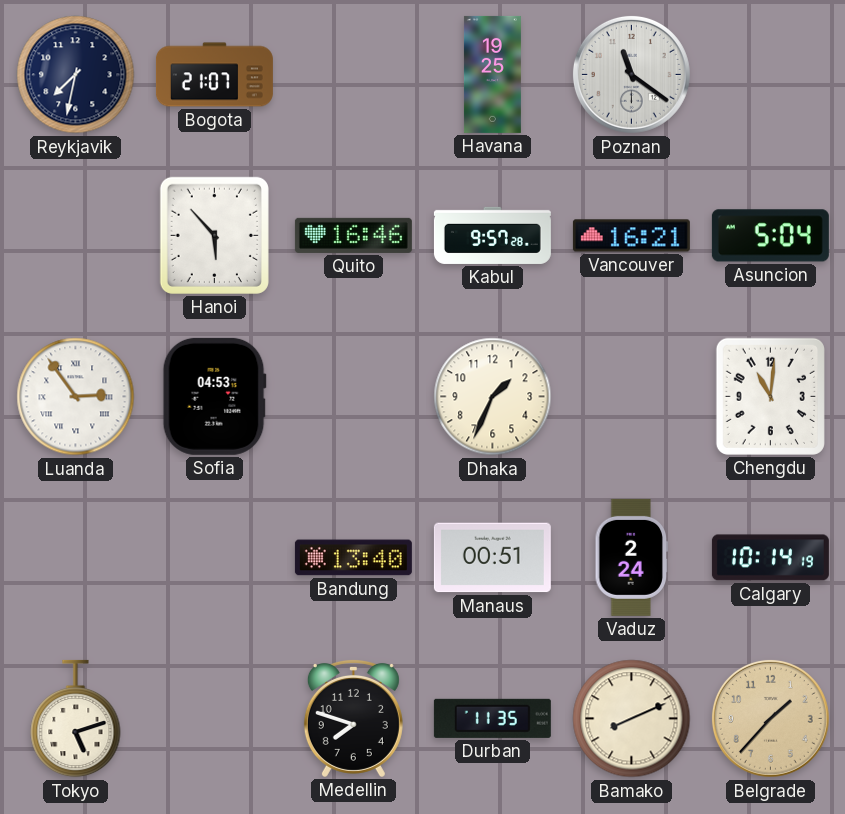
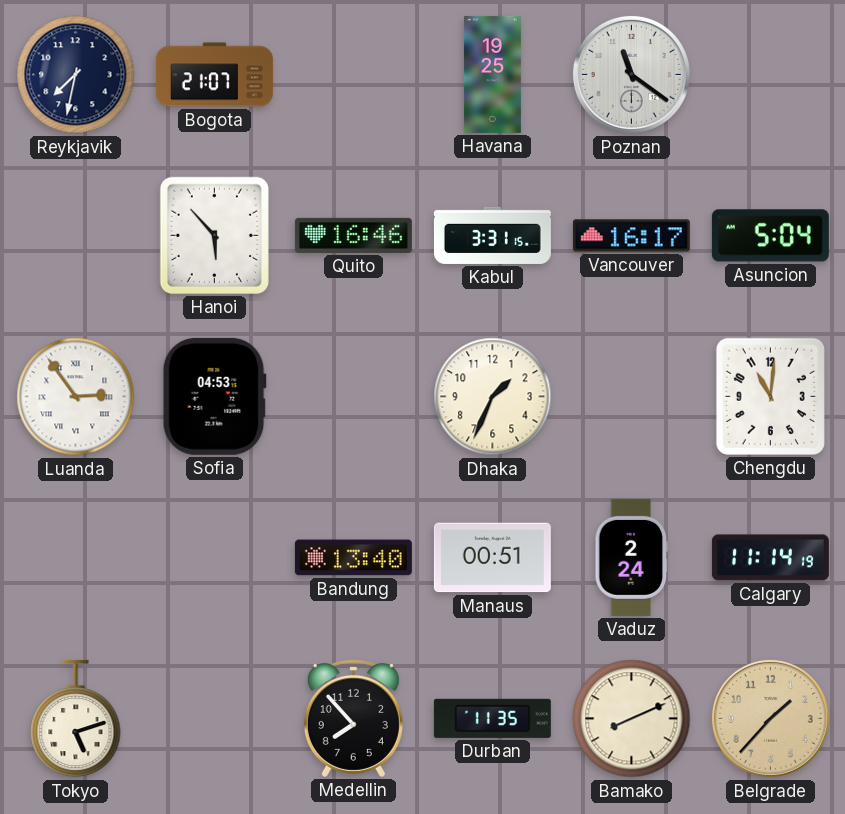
Kabul: 9:57 -> 3:31
Vancouver: 16:21 -> 16:17
Calgary: 10:14 -> 11:14
Medellin: 7:48 -> 7:53
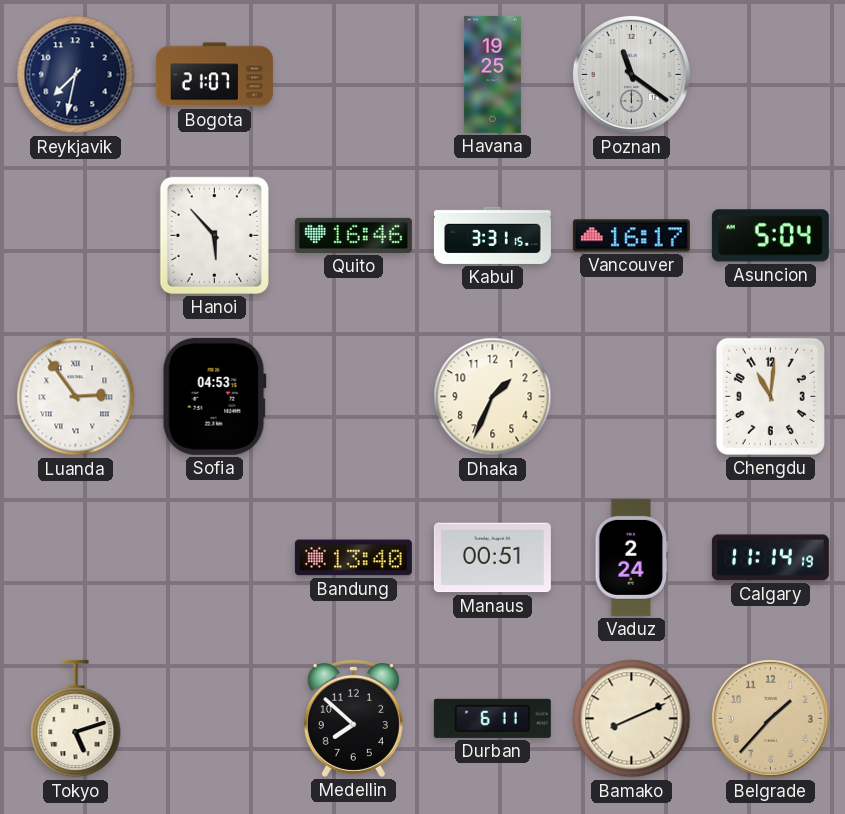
Medellin: 7:53 -> 7:52
Durban: 11:35 -> 6:11
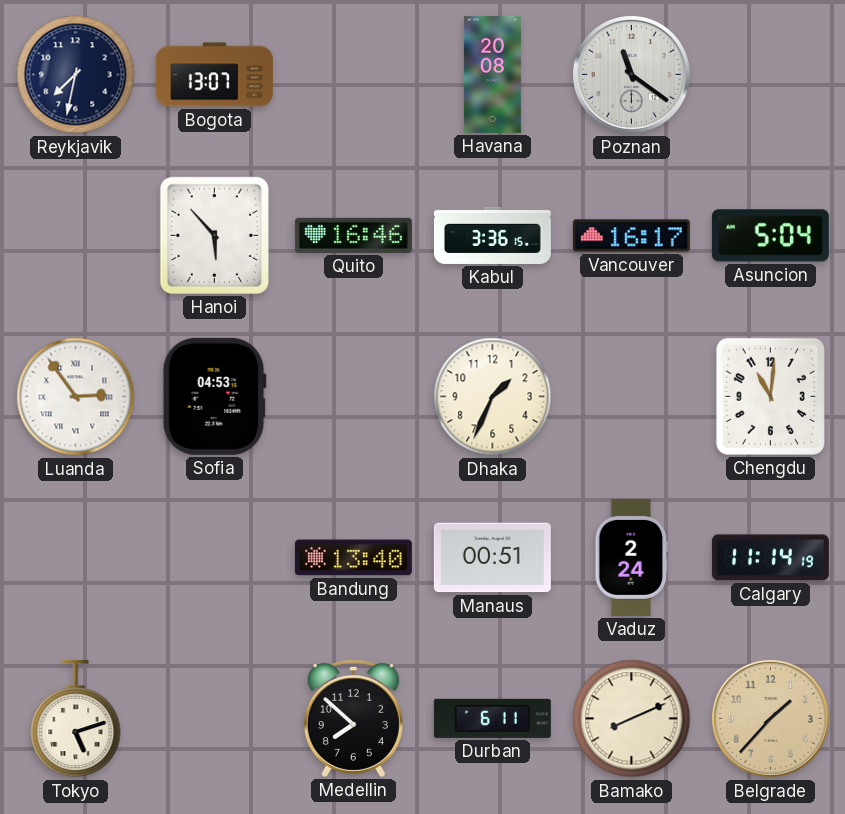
Bogota: 21:07 -> 13:07
Havana: 19:25 -> 20:08
Kabul: 3:31 -> 3:36
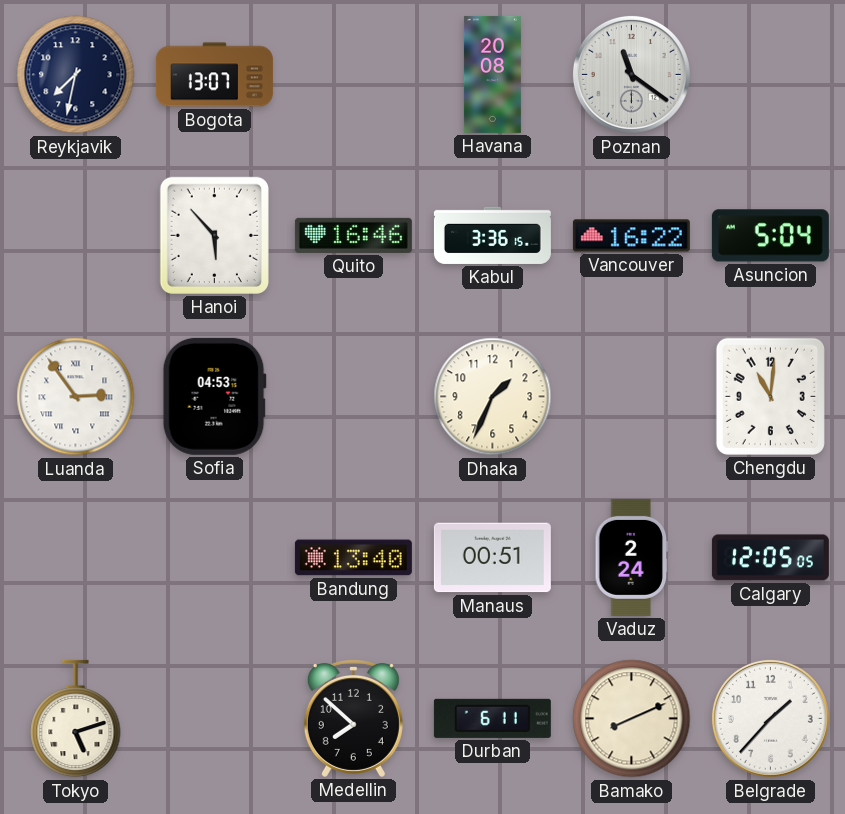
Vancouver: 16:17 -> 16:22
Calgary: 11:14 -> 12:05
Belgrade dial: champagne -> white
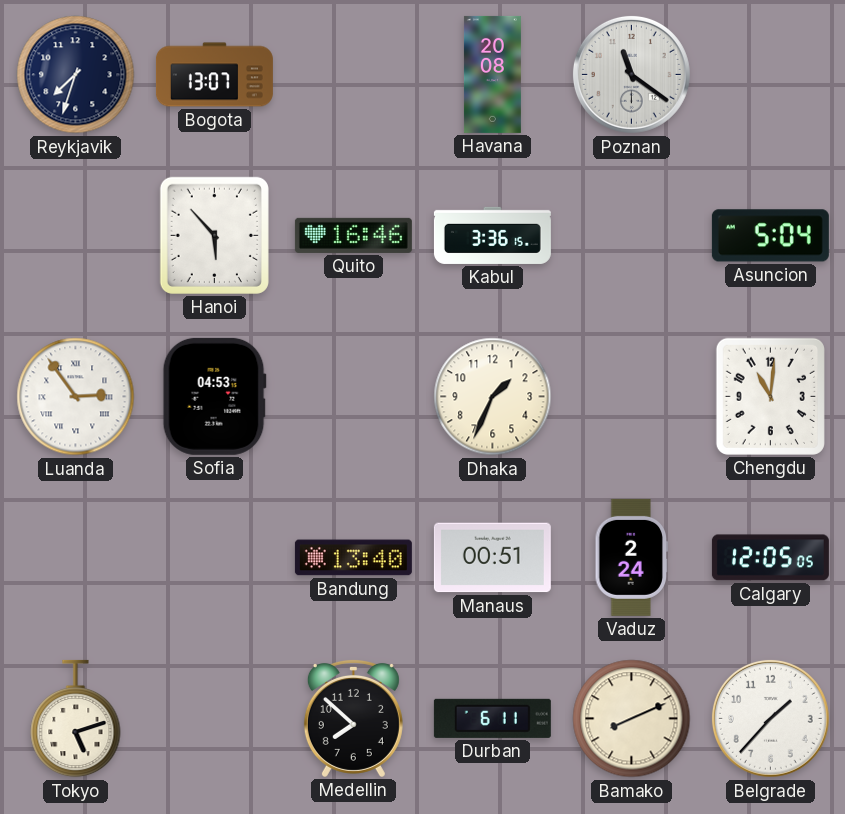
Reykjavik: 7:32 -> 7:33
Vancouver: 16:22 -> none
